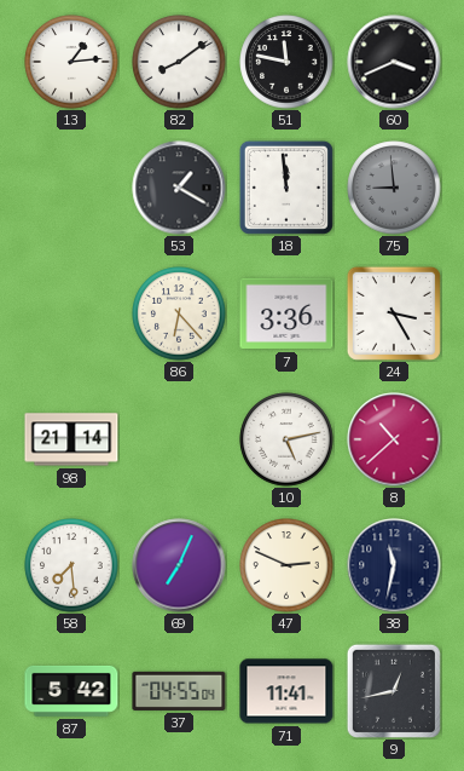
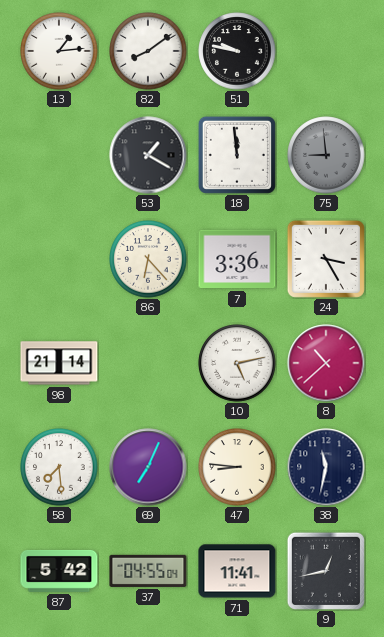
51: 11:47 -> 9:47
60: 3:41 -> none
47: 2:49 -> 8:46
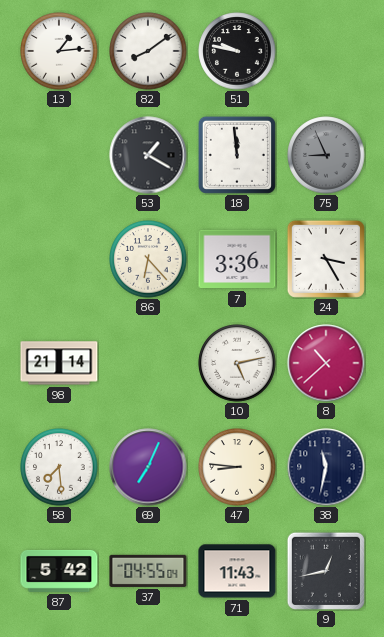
75: 8:59 -> 8:56
71: 11:41 -> 11:43
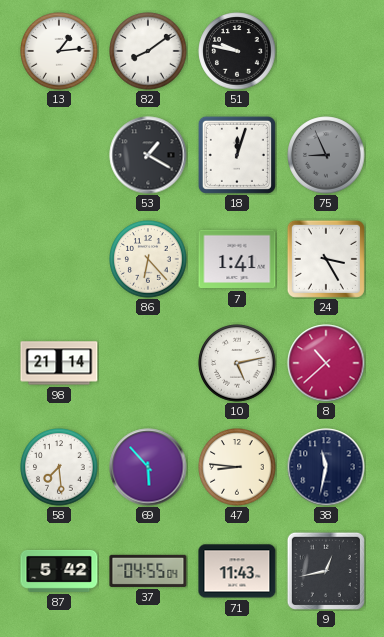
18: 11:59 -> 12:03
7: 3:36 -> 1:41
69: 7:04 -> 5:53
